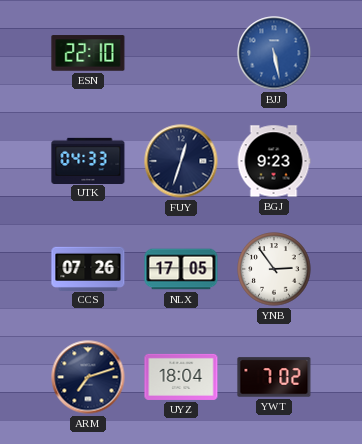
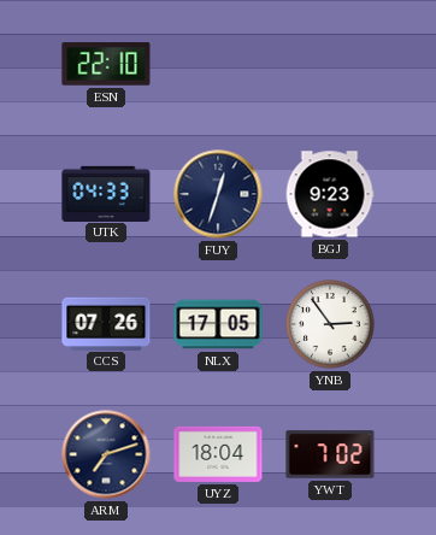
BJJ: 5:28 -> none
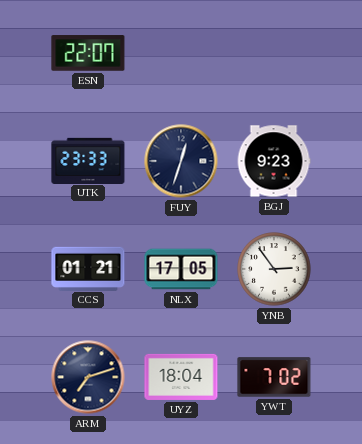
ESN: 22:10 -> 22:07
UTK: 04:33 -> 23:33
CCS: 07:26 -> 01:21
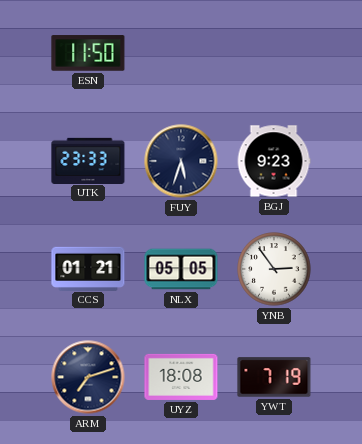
ESN: 22:07 -> 11:50
FUY: 12:33 -> 5:33
NLX: 17:05 -> 05:05
UYZ: 18:04 -> 18:08
YWT: 7:02 -> 7:19
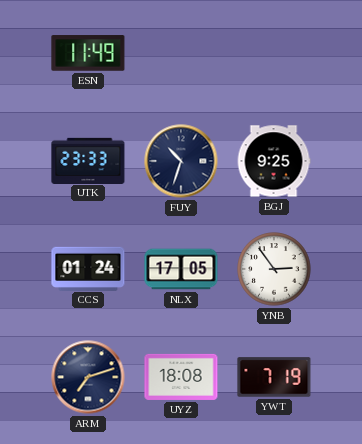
ESN: 11:50 -> 11:49
FUY: 5:33 -> 10:33
BGJ: 9:23 -> 9:25
CCS: 01:21 -> 01:24
NLX: 05:05 -> 17:05
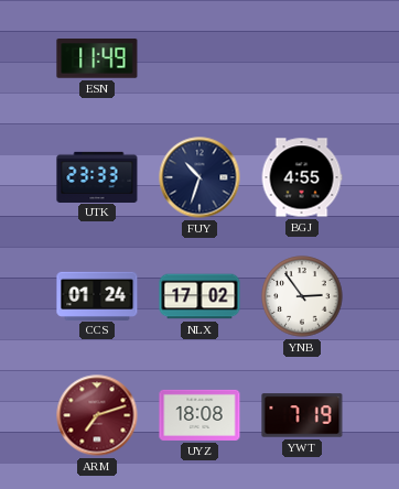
BGJ: 9:25 -> 4:55
NLX: 17:05 -> 17:02
ARM dial: navy -> burgundy
